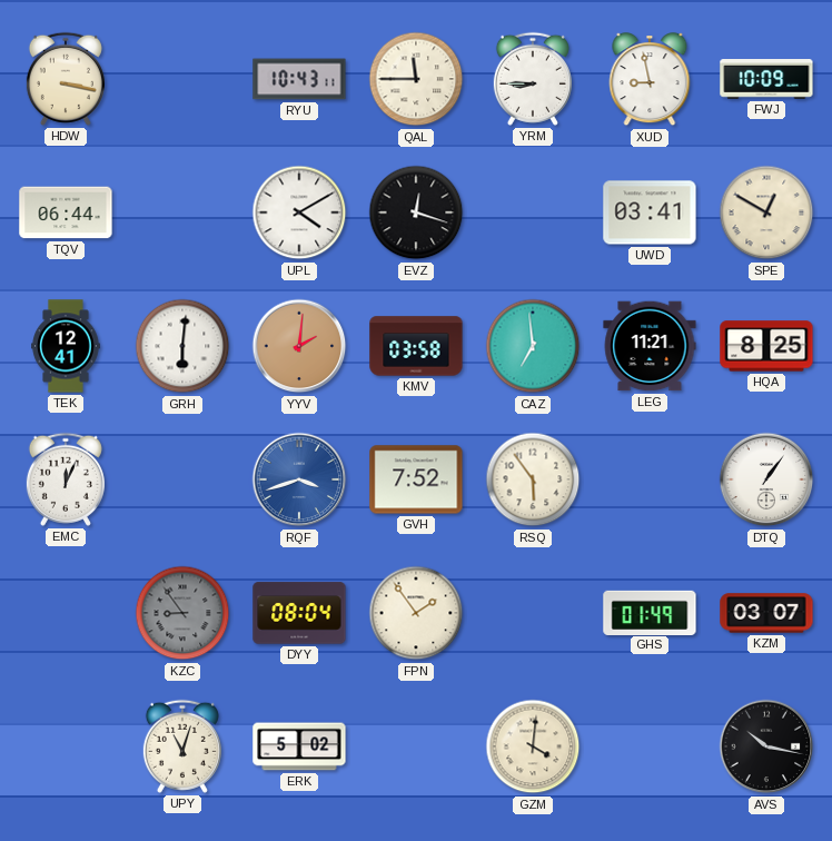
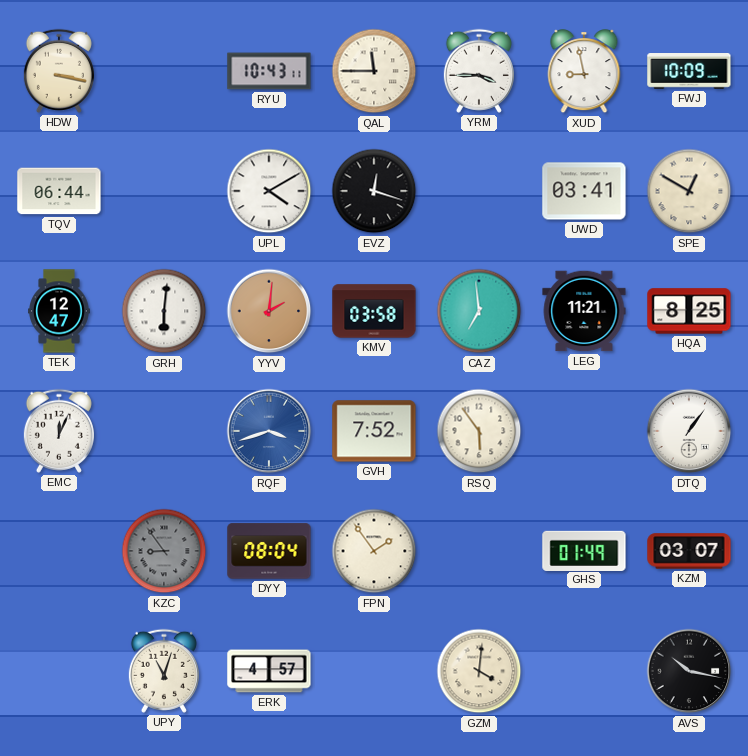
YRM: 8:45 -> 3:45
TEK: 12:41 -> 12:47
ERK: 5:02 -> 4:57
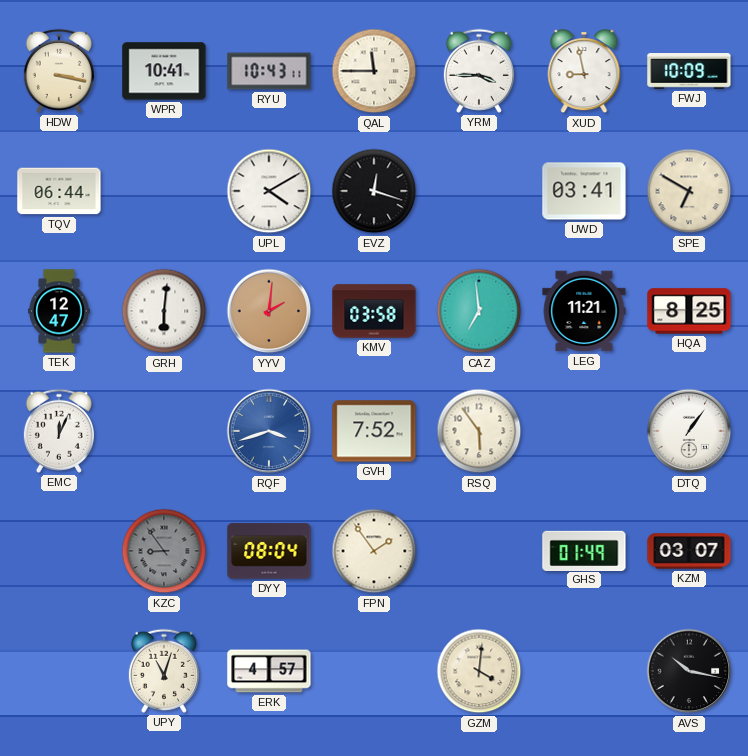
WPR: none -> 10:41
SPE: 12:50 -> 6:50
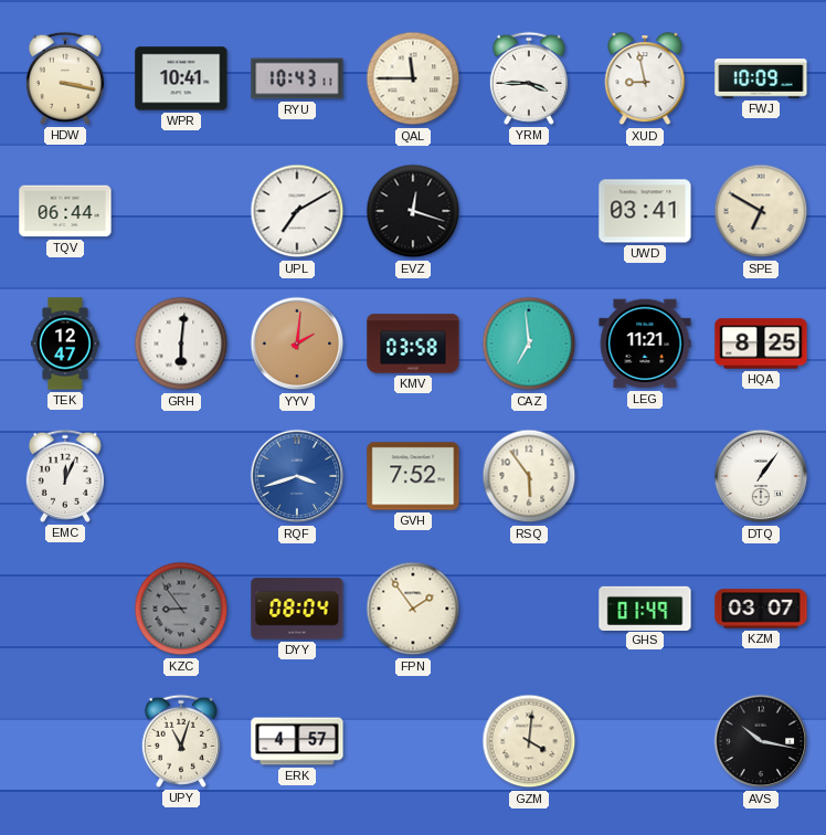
UPL: 4:10 -> 7:10
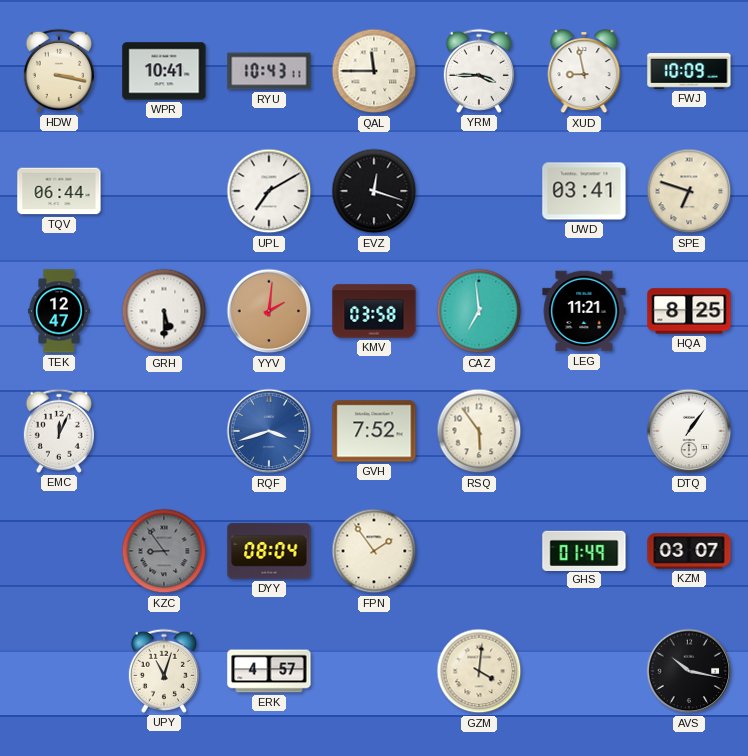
SPE: 6:50 -> 6:48
GRH: 6:01 -> 5:30
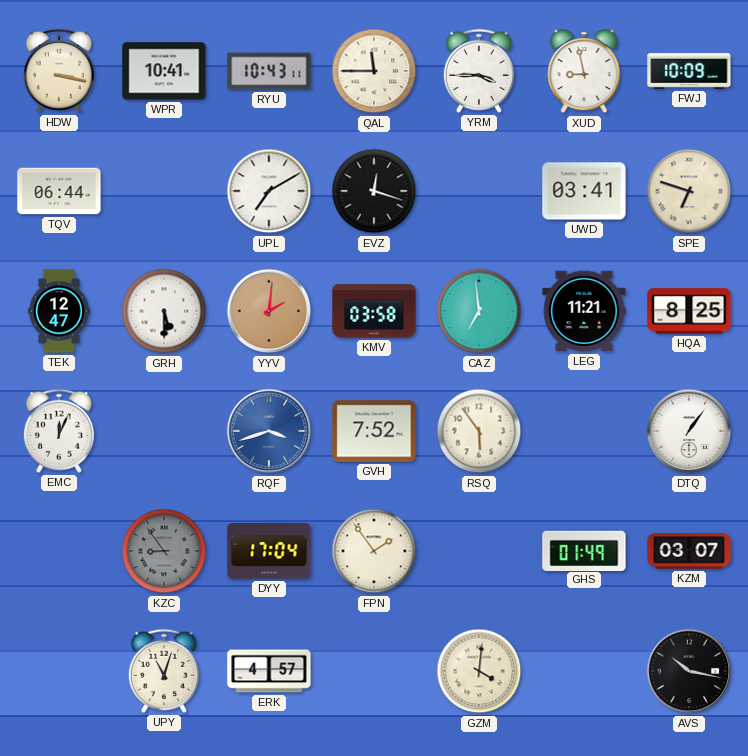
DYY: 08:04 -> 17:04
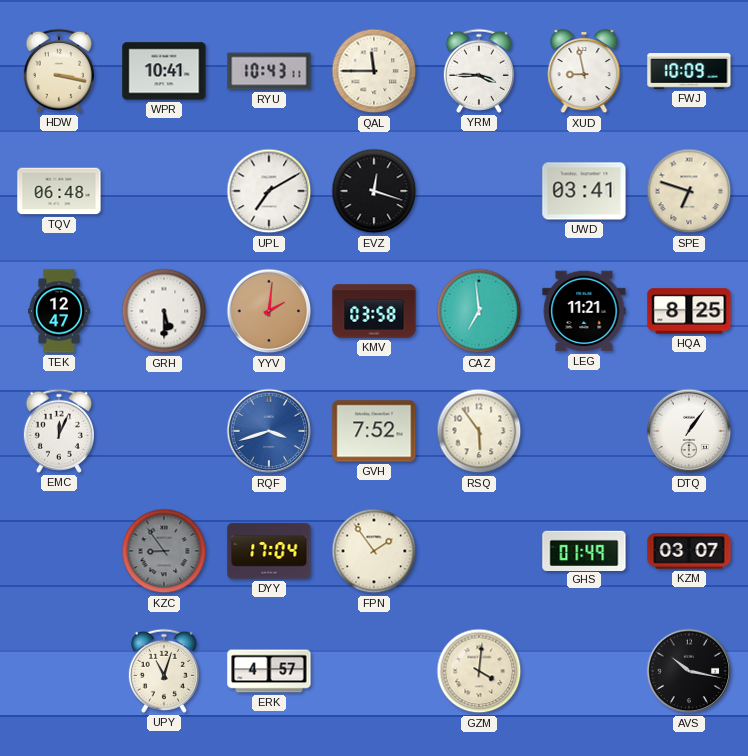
TQV: 06:44 -> 06:48
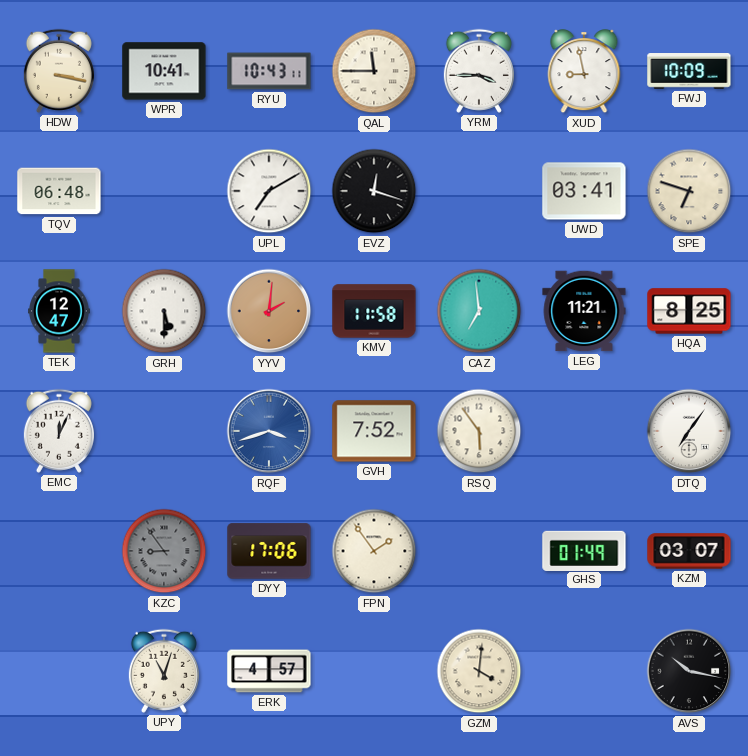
KMV: 03:58 -> 11:58
DTQ: 1:06 -> 7:06
DYY: 17:04 -> 17:06
